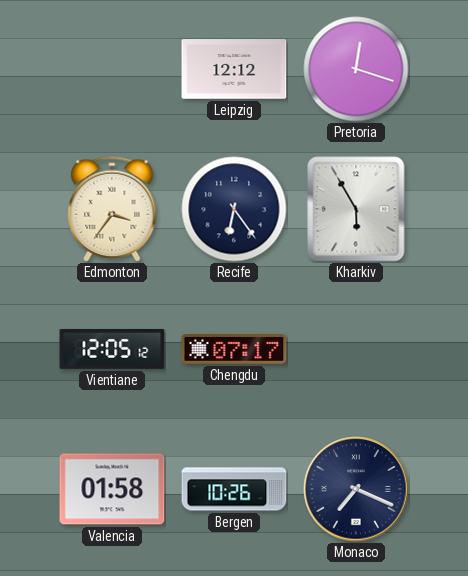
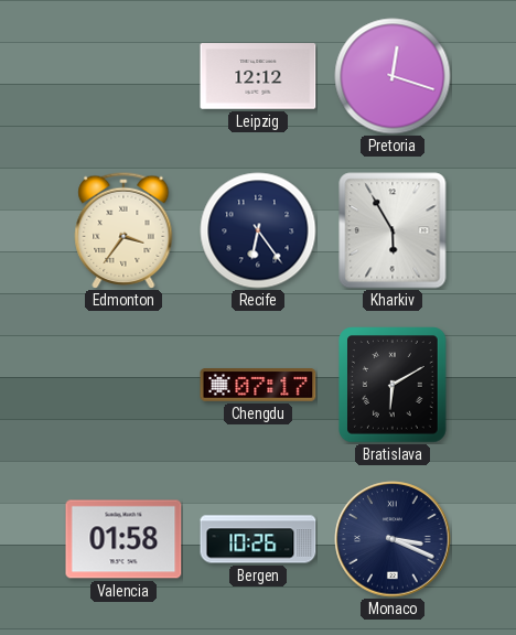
Vientiane: 12:05 -> none
Bratislava: none -> 6:10
Monaco: 7:19 -> 3:19
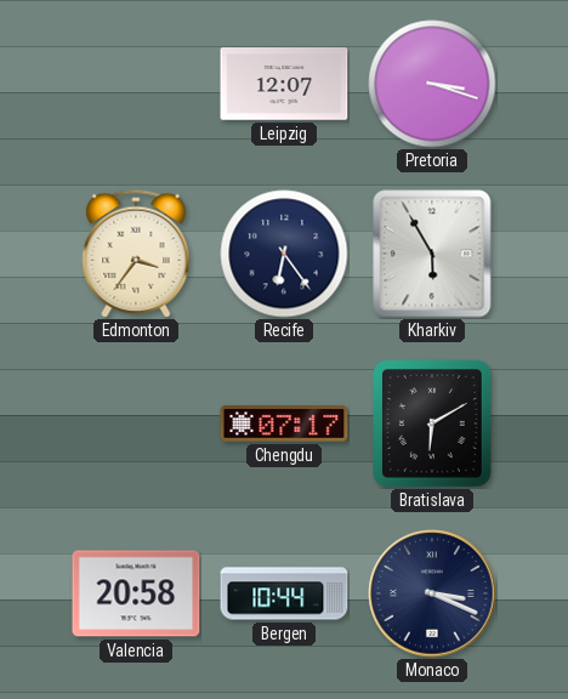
Leipzig: 12:12 -> 12:07
Pretoria: 12:18 -> 3:18
Valencia: 01:58 -> 20:58
Bergen: 10:26 -> 10:44
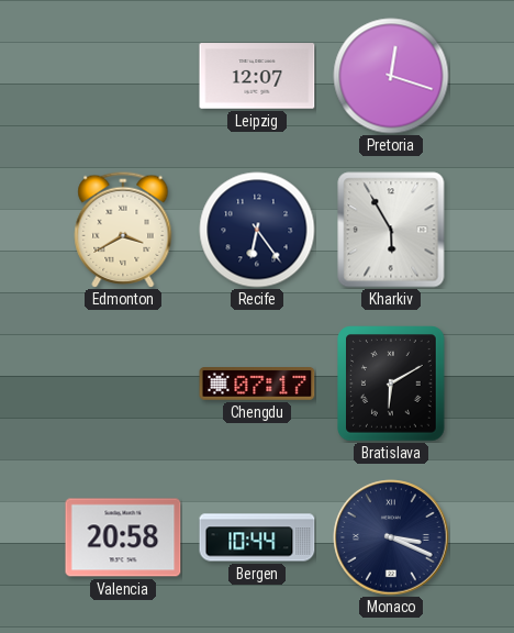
Pretoria: 3:18 -> 12:18
Edmonton: 3:36 -> 3:40
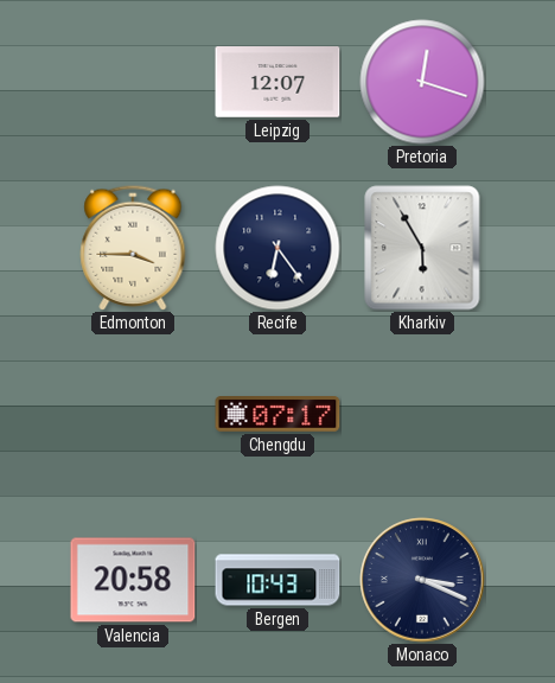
Edmonton: 3:40 -> 3:45
Bratislava: 6:10 -> none
Bergen: 10:44 -> 10:43
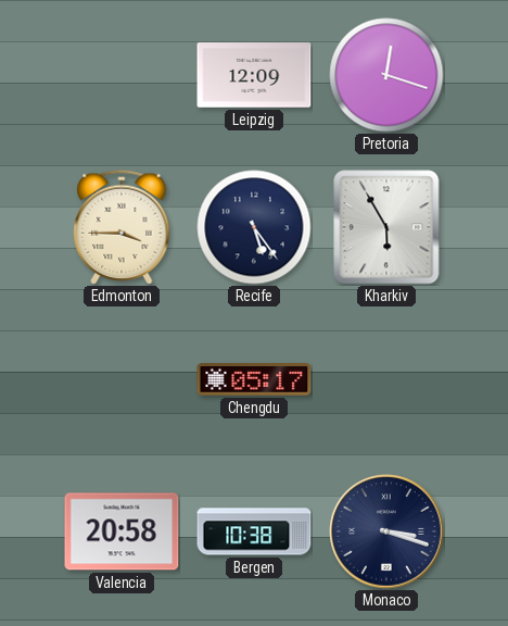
Leipzig: 12:07 -> 12:09
Recife: 6:24 -> 5:24
Chengdu: 07:17 -> 05:17
Bergen: 10:43 -> 10:38
Monaco: 3:19 -> 3:18
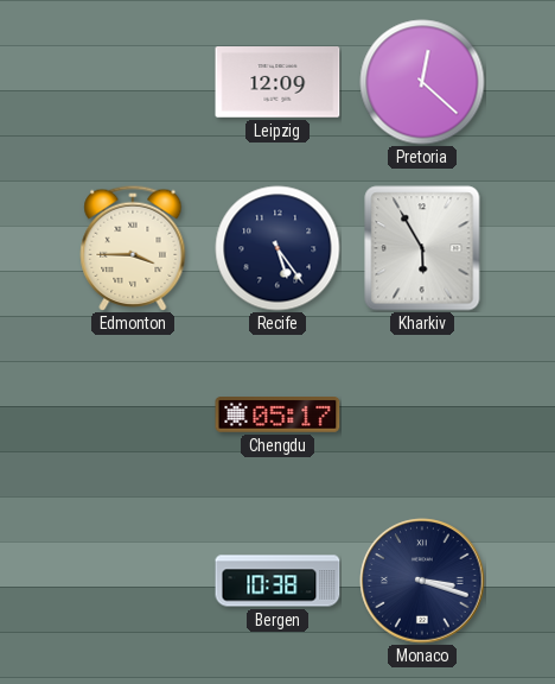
Pretoria: 12:18 -> 12:22
Valencia: 20:58 -> none
